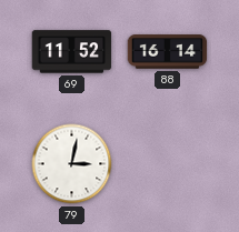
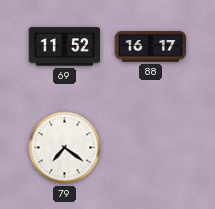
88: 16:14 -> 16:17
79: 3:02 -> 7:21
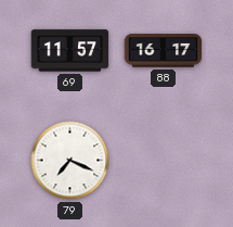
69: 11:52 -> 11:57
79: 7:21 -> 7:19
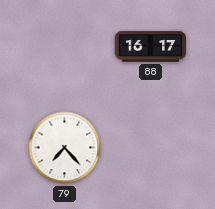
69: 11:57 -> none
79: 7:19 -> 7:23
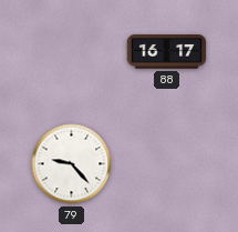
79: 7:23 -> 9:23
